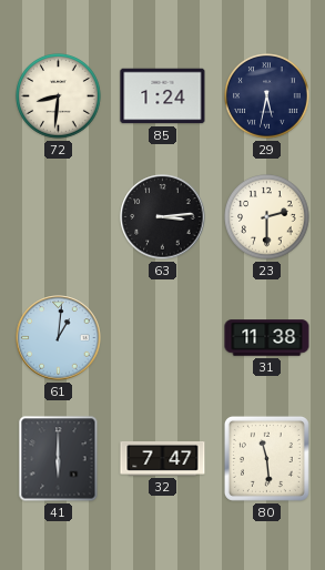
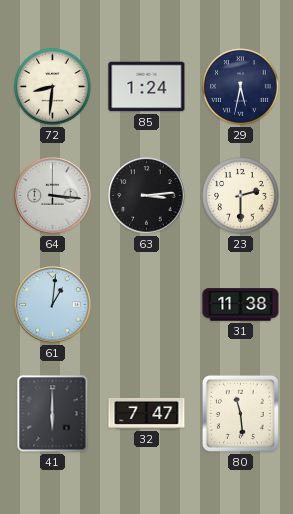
64: none -> 3:16
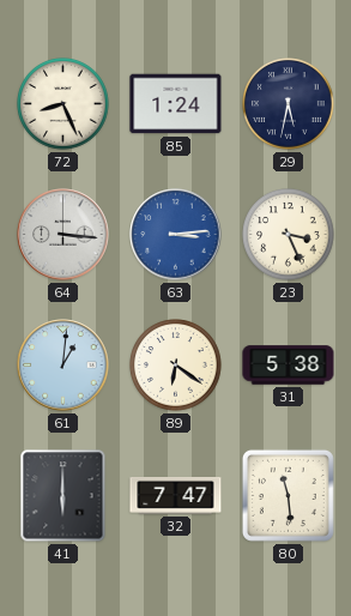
72: 8:31 -> 8:26
63 dial: black -> blue
23: 2:30 -> 3:26
89: none -> 6:21
31: 11:38 -> 5:38
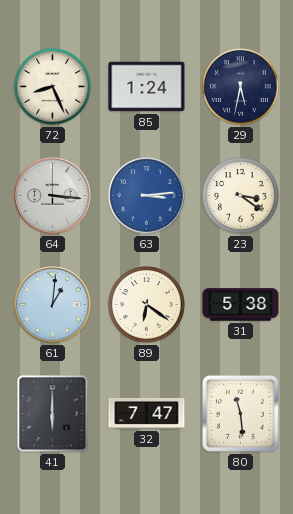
23: 3:26 -> 3:21
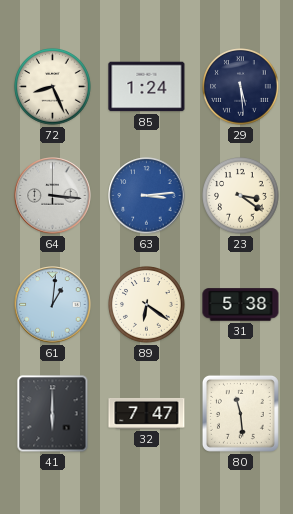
29: 5:32 -> 5:29
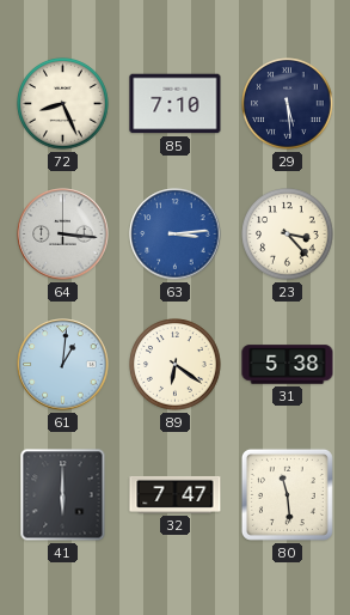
85: 1:24 -> 7:10
23: 3:21 -> 3:23
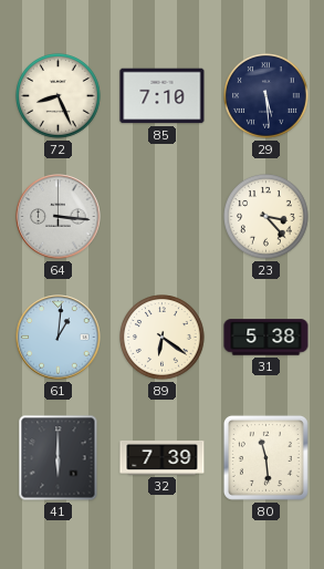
63: 3:14 -> none
32: 7:47 -> 7:39
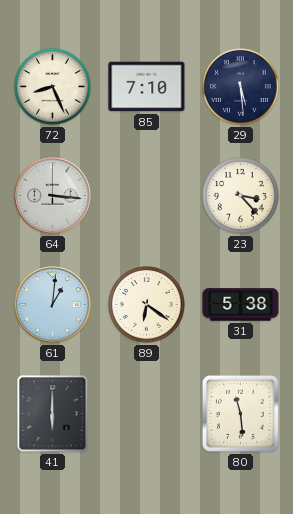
32: 7:39 -> none
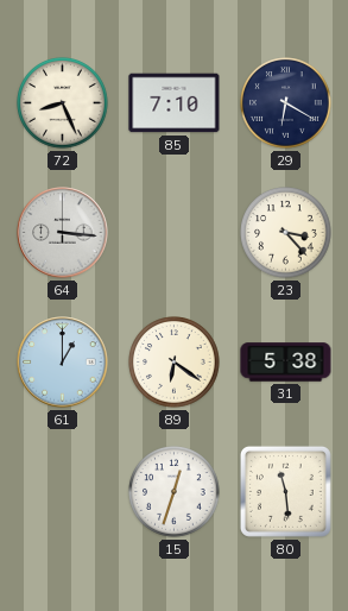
29: 5:29 -> 6:20
61: 1:01 -> 1:00
41: 6:00 -> none
15: none -> 12:33
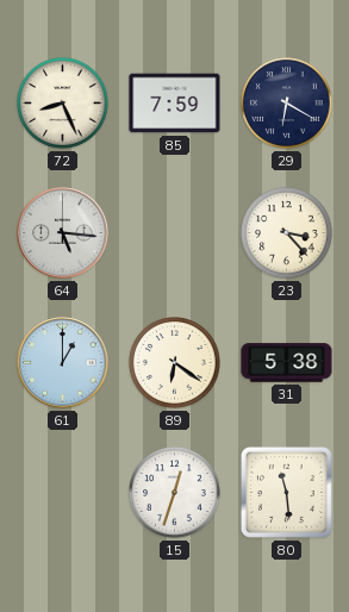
85: 7:10 -> 7:59
64: 3:16 -> 5:16
